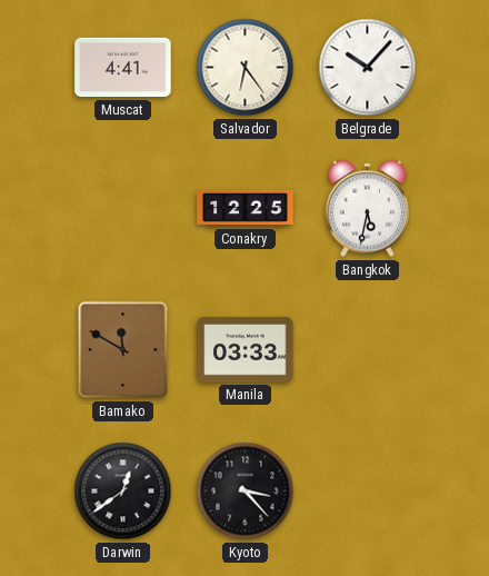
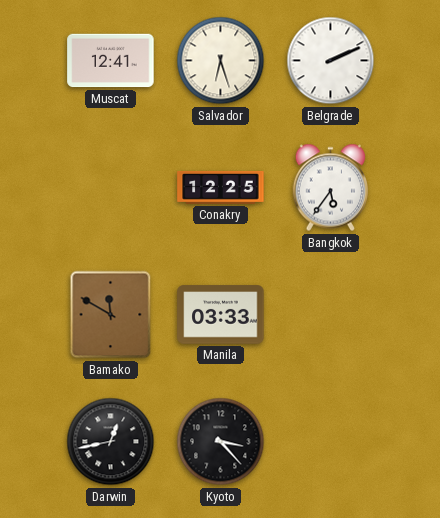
Muscat: 4:41 -> 12:41
Salvador: 6:24 -> 6:27
Belgrade: 10:07 -> 2:11
Bangkok: 5:32 -> 5:36
Darwin: 12:39 -> 12:43
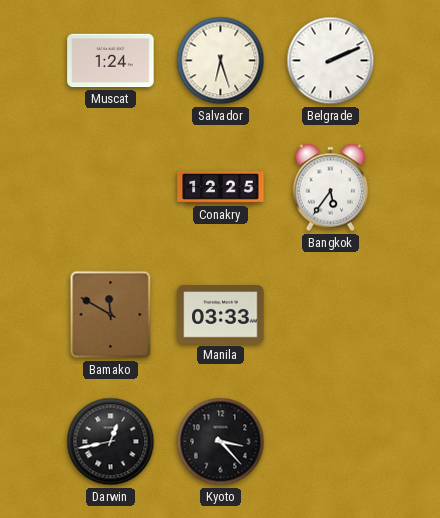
Muscat: 12:41 -> 1:24
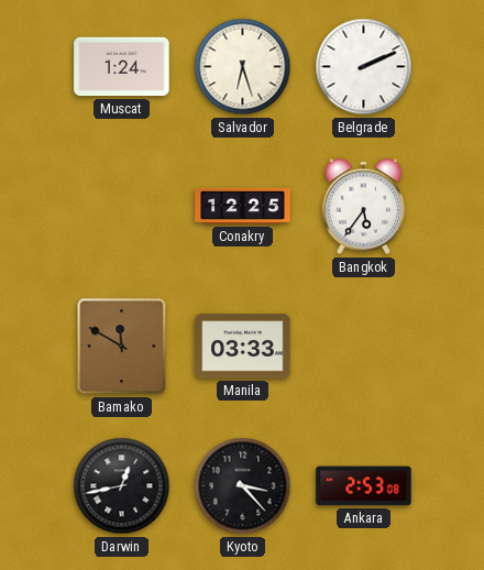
Ankara: none -> 2:53
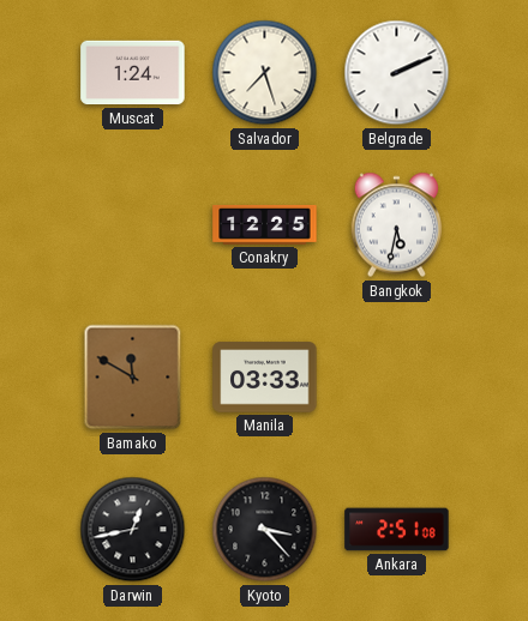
Salvador: 6:27 -> 7:27
Bangkok: 5:36 -> 5:32
Ankara: 2:53 -> 2:51
